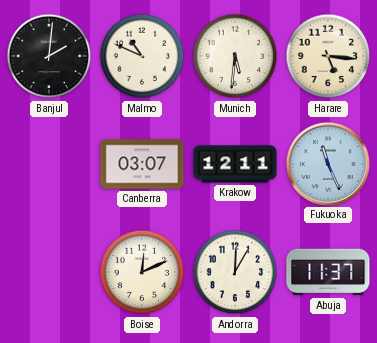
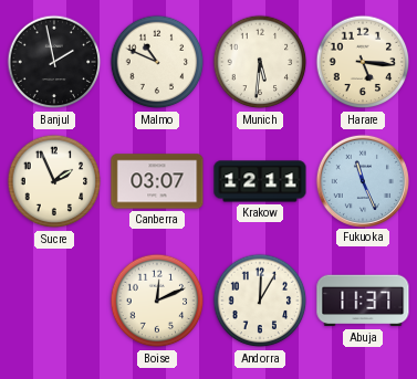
Banjul: 2:01 -> 1:58
Sucre: none -> 1:56
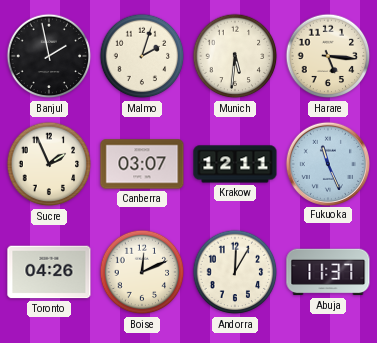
Malmo: 10:49 -> 2:03
Toronto: none -> 04:26
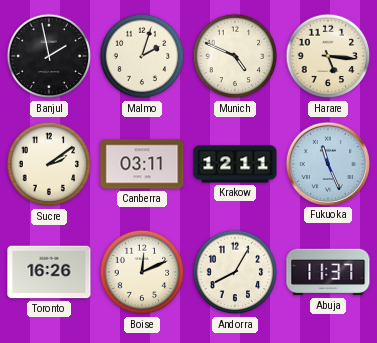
Munich: 5:31 -> 4:49
Sucre: 1:56 -> 2:09
Canberra: 03:07 -> 03:11
Toronto: 04:26 -> 16:26
Andorra: 12:05 -> 8:05
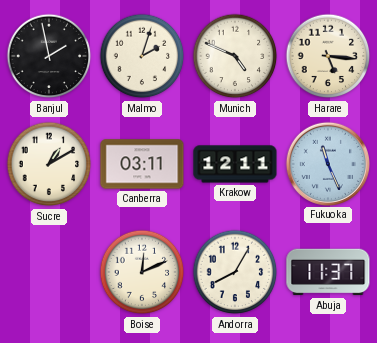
Sucre: 2:09 -> 1:10
Toronto: 16:26 -> none
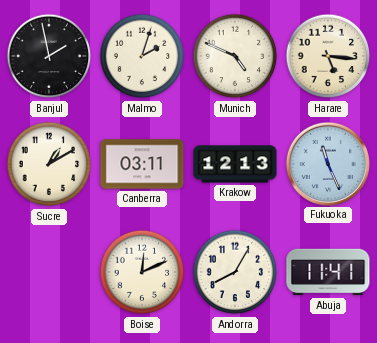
Krakow: 12:11 -> 12:13
Abuja: 11:37 -> 11:41
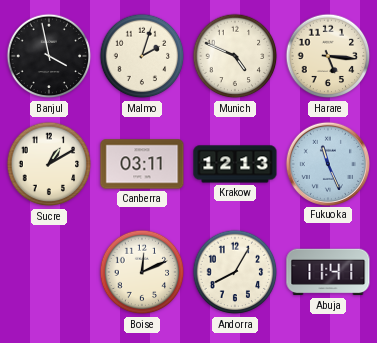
Banjul: 1:58 -> 3:58
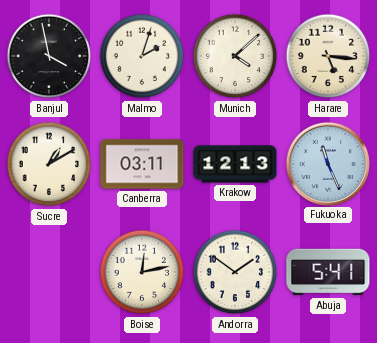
Munich: 4:49 -> 4:08
Boise: 12:11 -> 12:13
Andorra: 8:05 -> 1:51
Abuja: 11:41 -> 5:41
